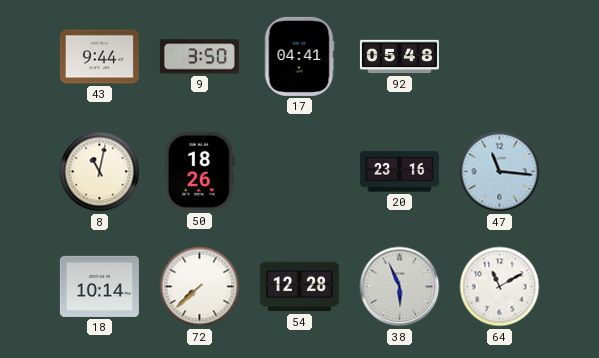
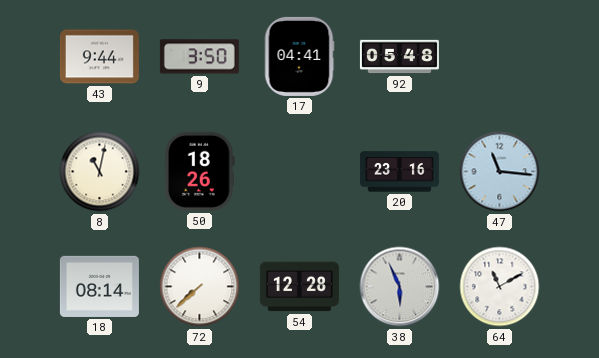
18: 10:14 -> 08:14
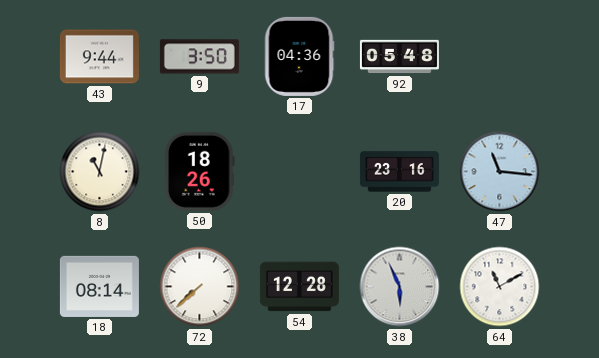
17: 04:41 -> 04:36
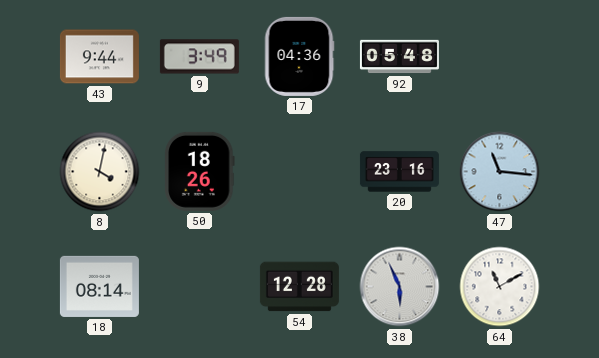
9: 3:50 -> 3:49
8: 11:02 -> 4:02
72: 7:38 -> none
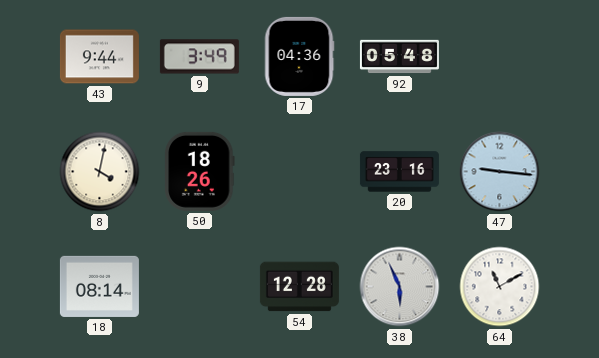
47: 11:16 -> 9:16
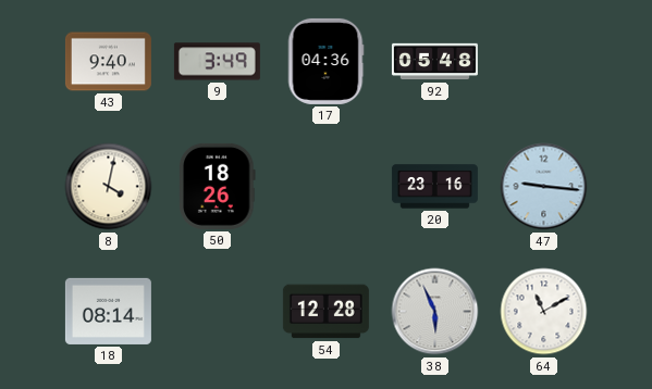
43: 9:44 -> 9:40
